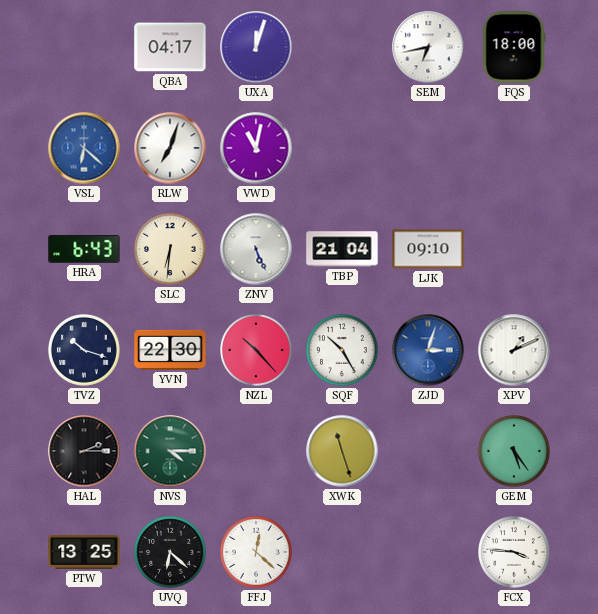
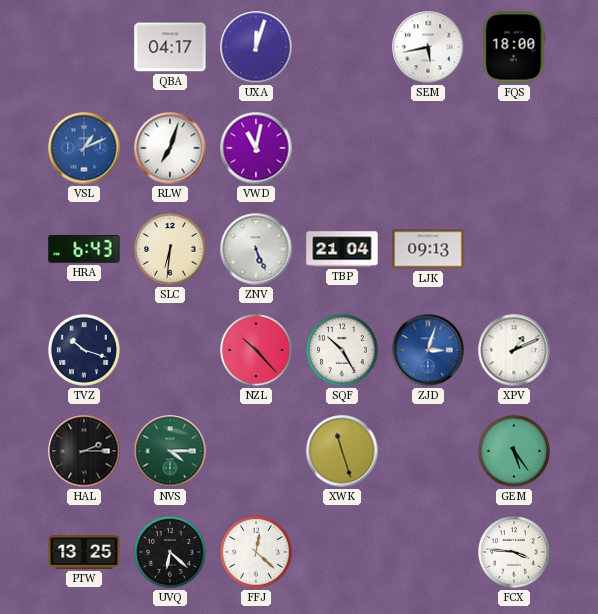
SEM: 6:43 -> 5:43
VSL: 6:22 -> 1:11
LJK: 09:10 -> 09:13
YVN: 22:30 -> none
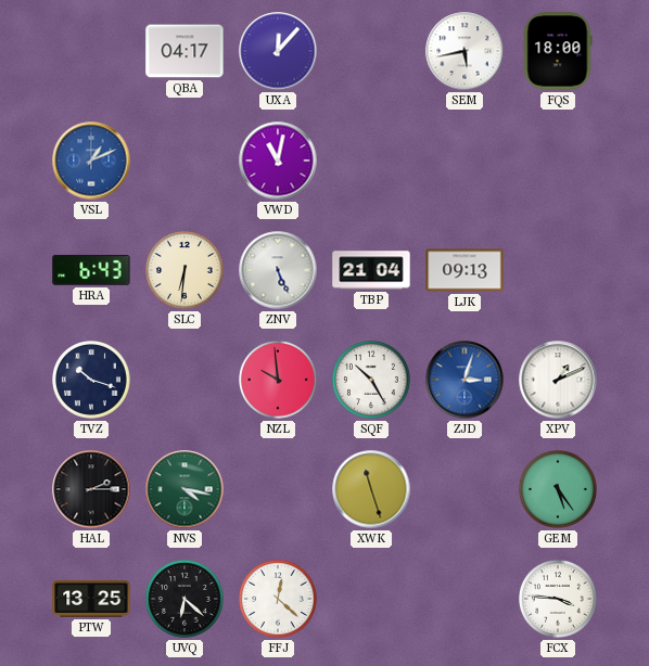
UXA: 12:03 -> 12:07
RLW: 7:03 -> none
NZL: 10:23 -> 9:59
NVS: 4:15 -> 4:17
